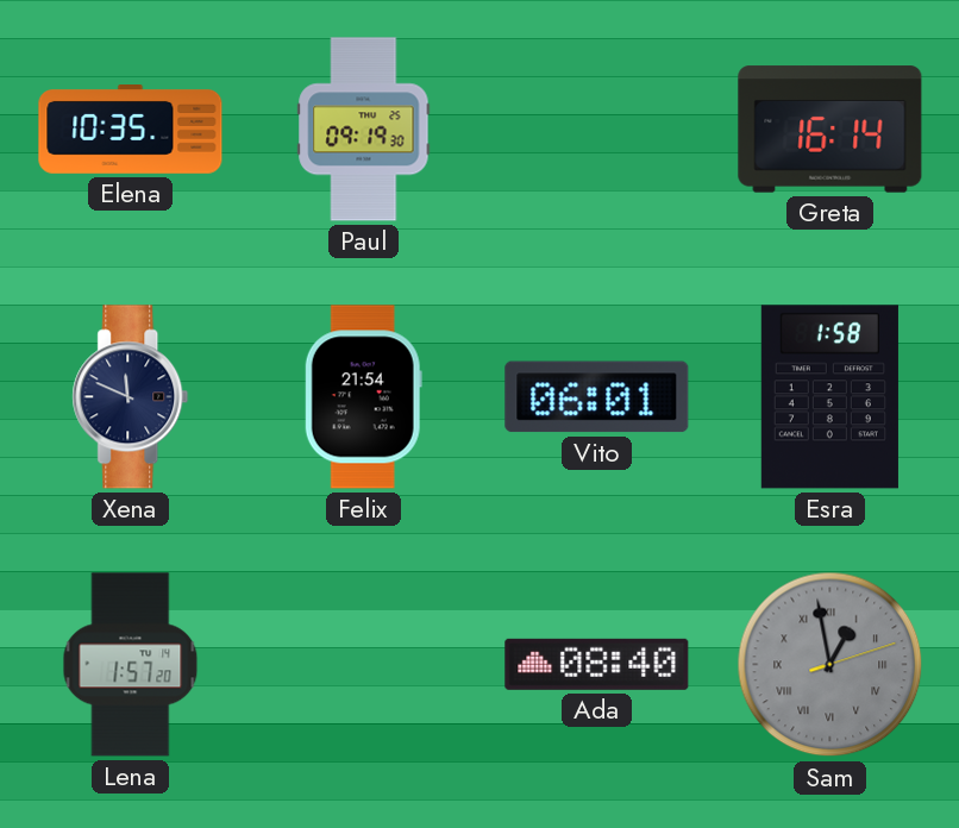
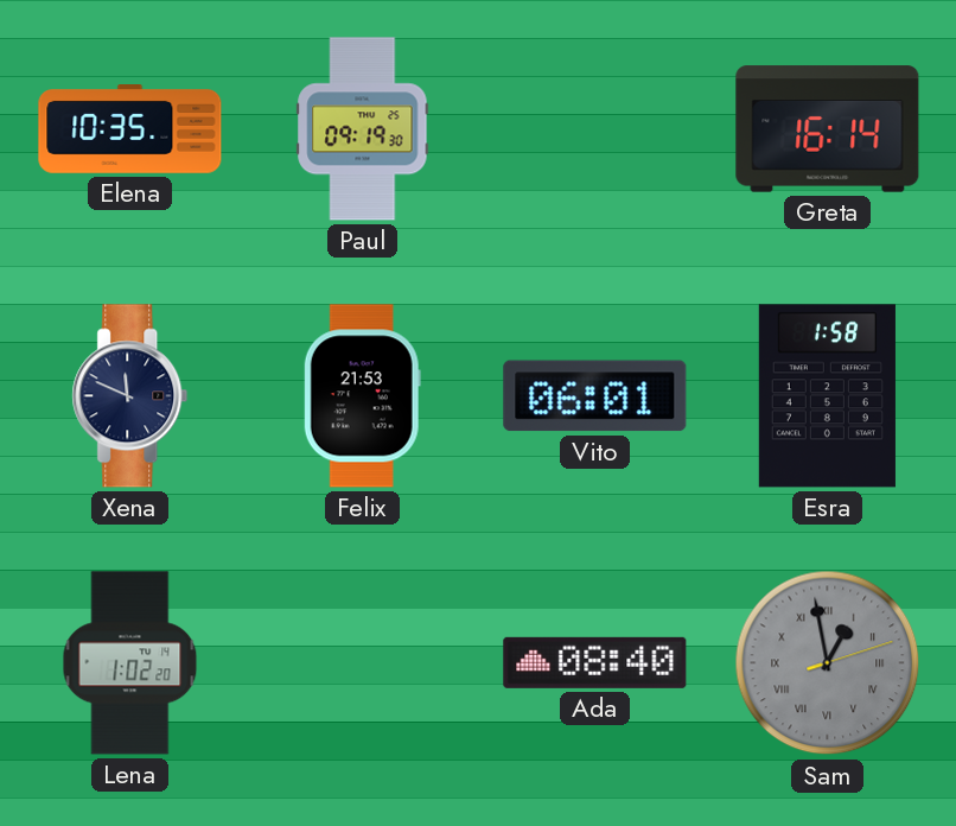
Felix: 21:54 -> 21:53
Lena: 1:57 -> 1:02
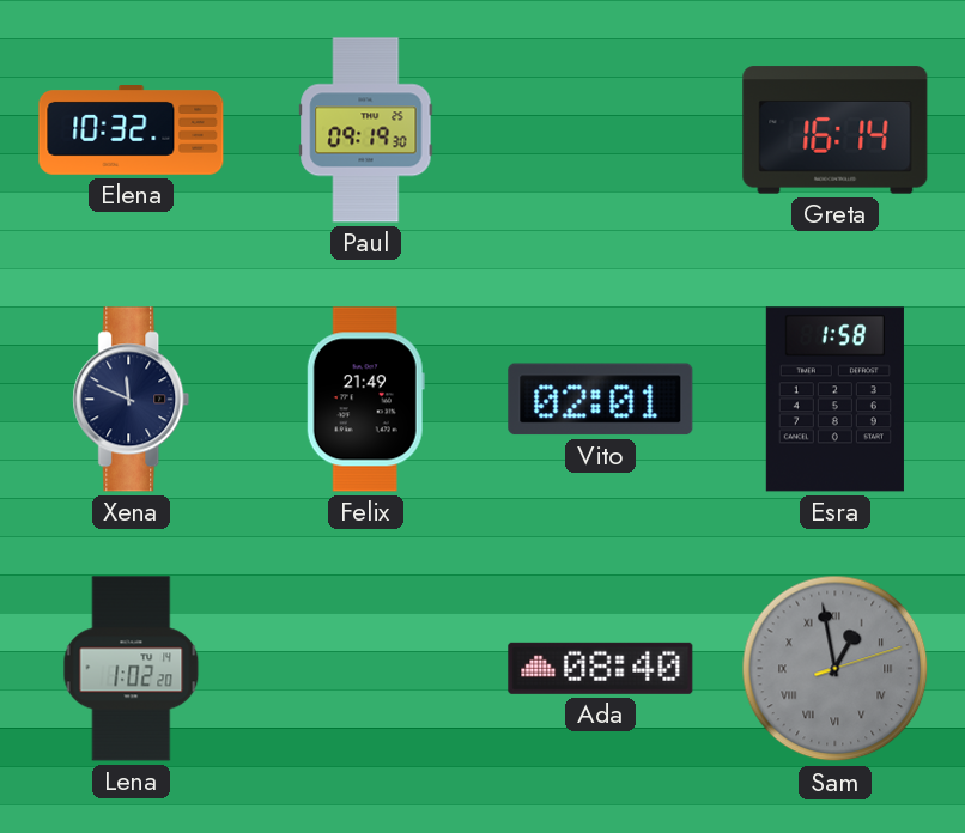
Elena: 10:35 -> 10:32
Felix: 21:53 -> 21:49
Vito: 06:01 -> 02:01
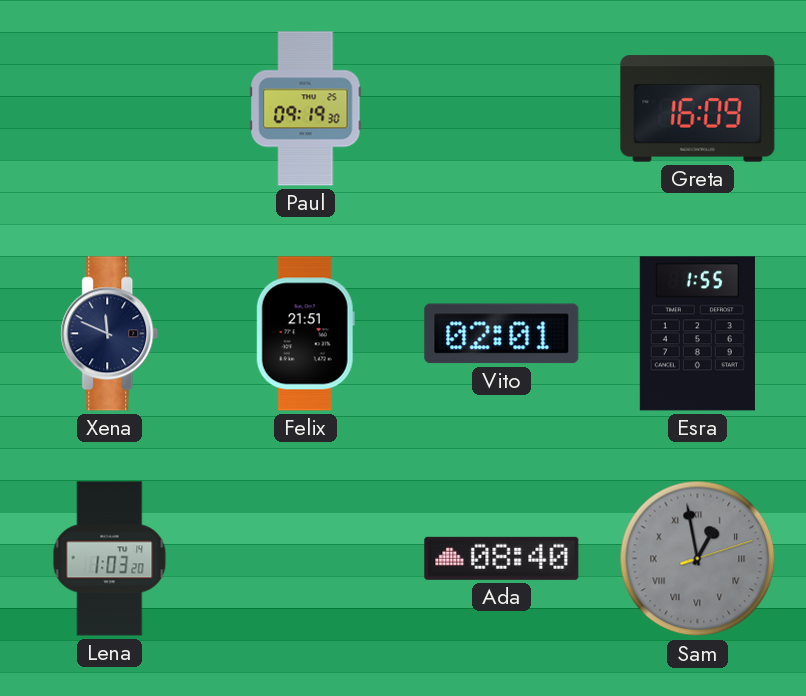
Elena: 10:32 -> none
Greta: 16:14 -> 16:09
Felix: 21:49 -> 21:51
Esra: 1:58 -> 1:55
Lena: 1:02 -> 1:03
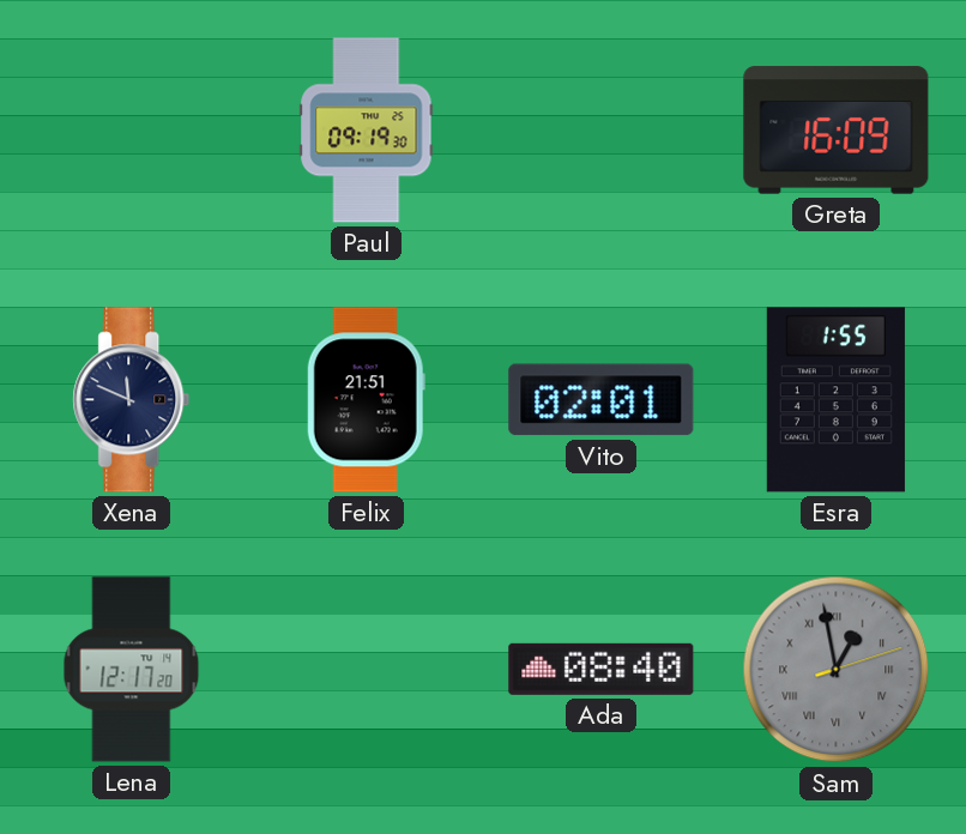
Lena: 1:03 -> 12:17
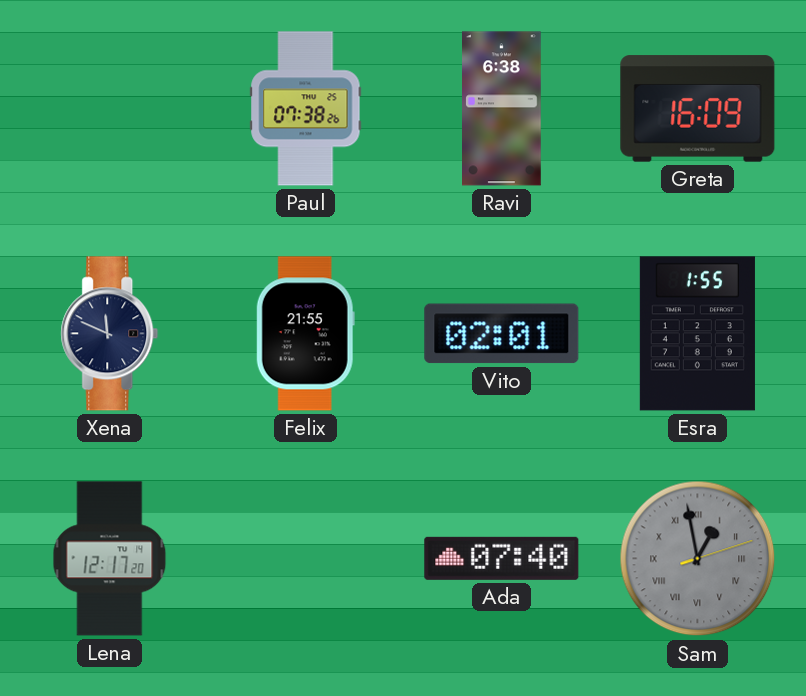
Paul: 09:19 -> 07:38
Ravi: none -> 6:38
Felix: 21:51 -> 21:55
Ada: 08:40 -> 07:40
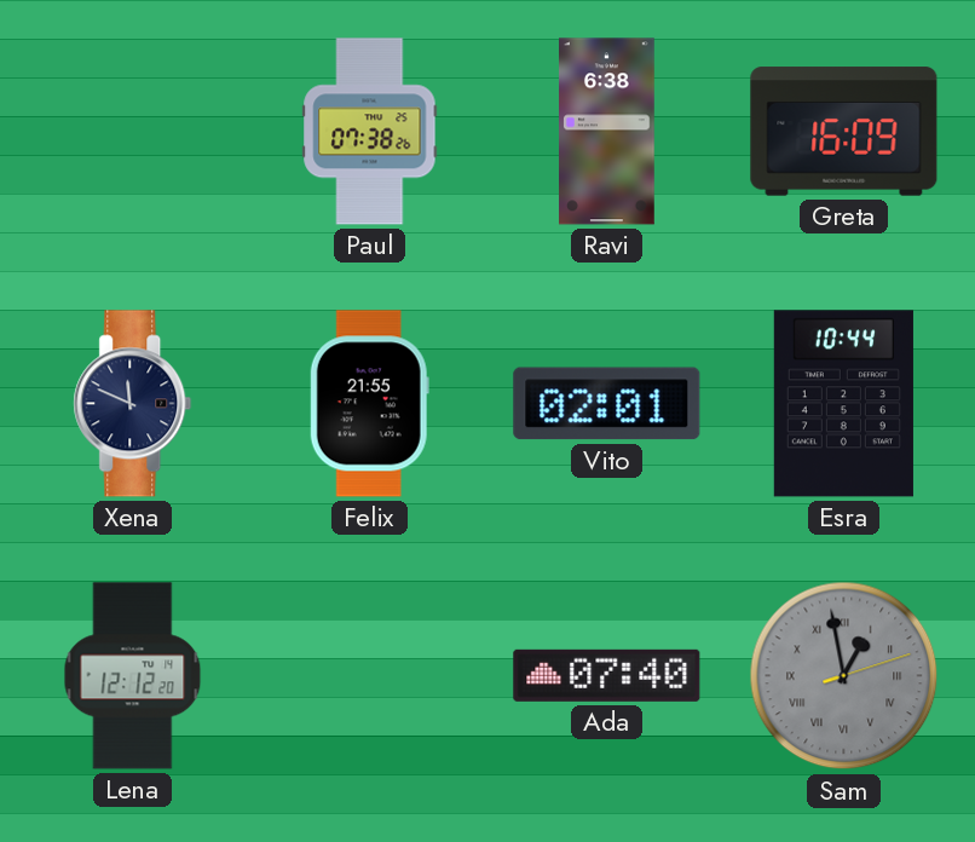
Esra: 1:55 -> 10:44
Lena: 12:17 -> 12:12
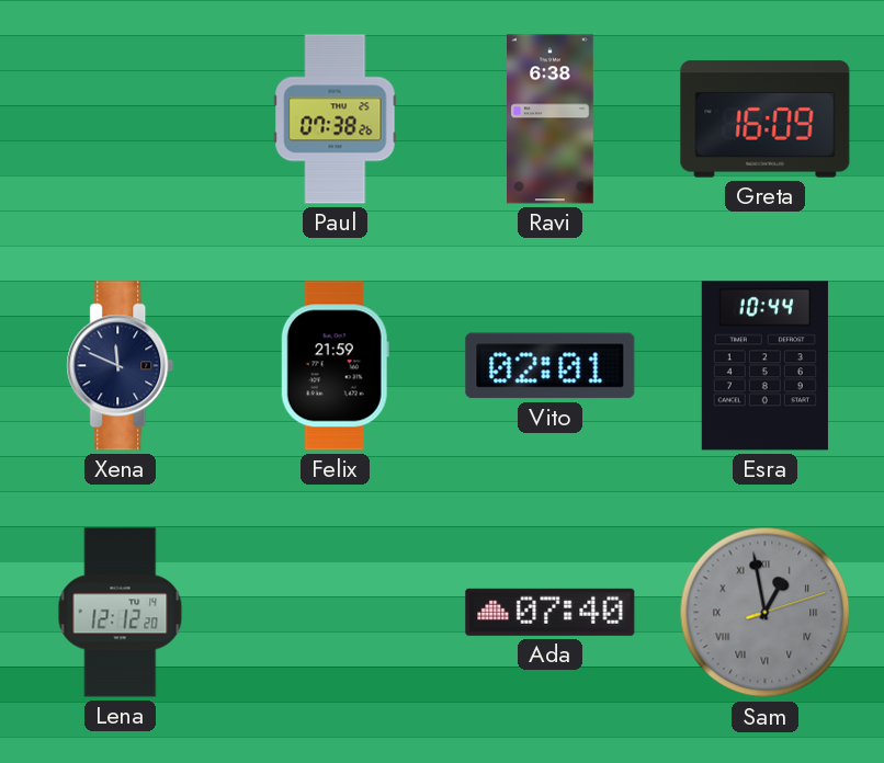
Felix: 21:55 -> 21:59
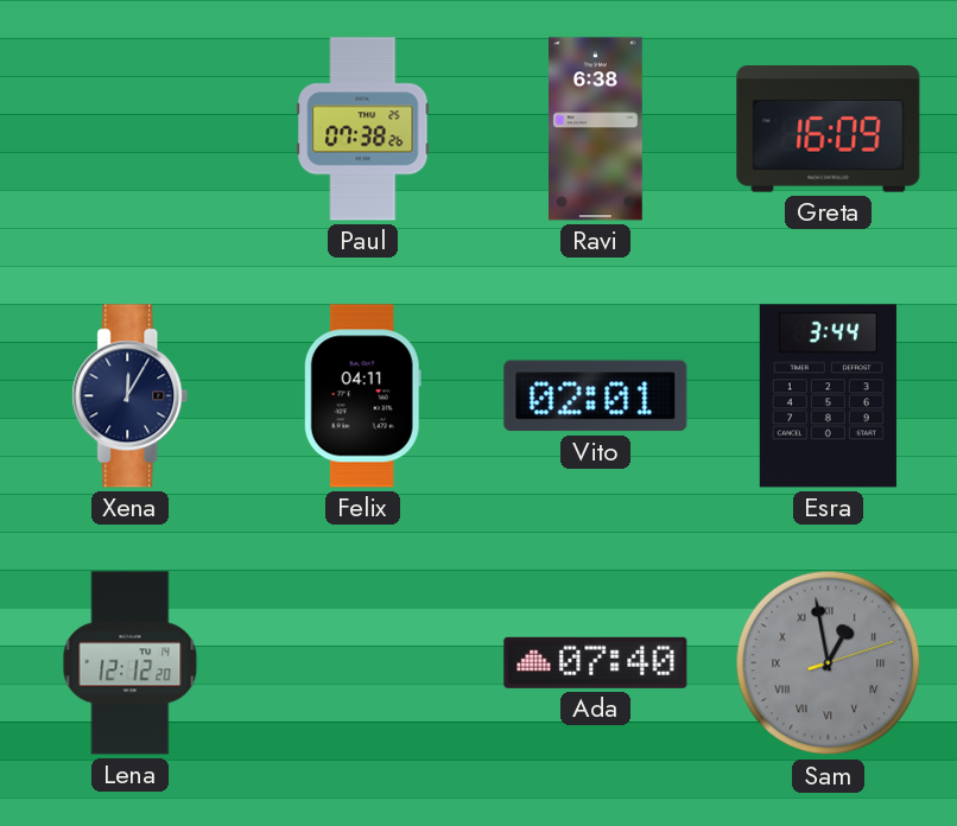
Xena: 11:49 -> 12:05
Felix: 21:59 -> 04:11
Esra: 10:44 -> 3:44
